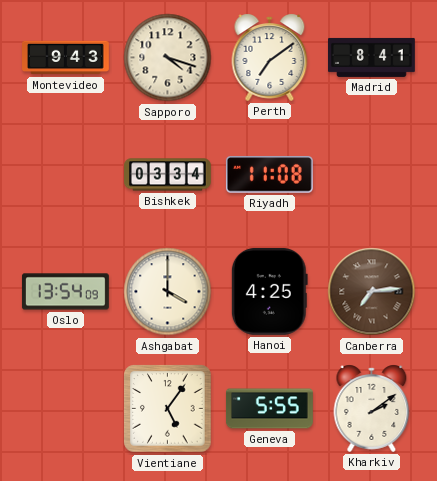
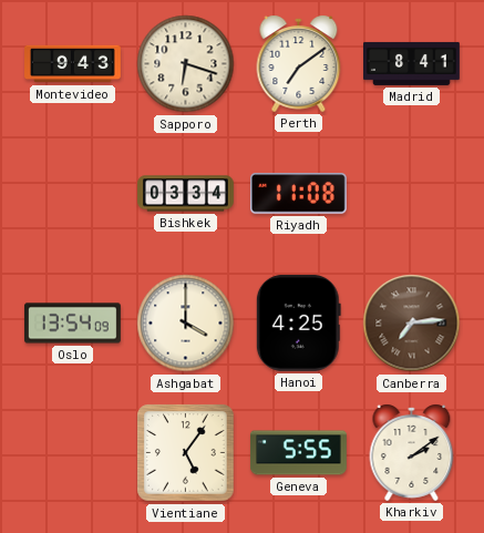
Sapporo: 4:18 -> 6:18
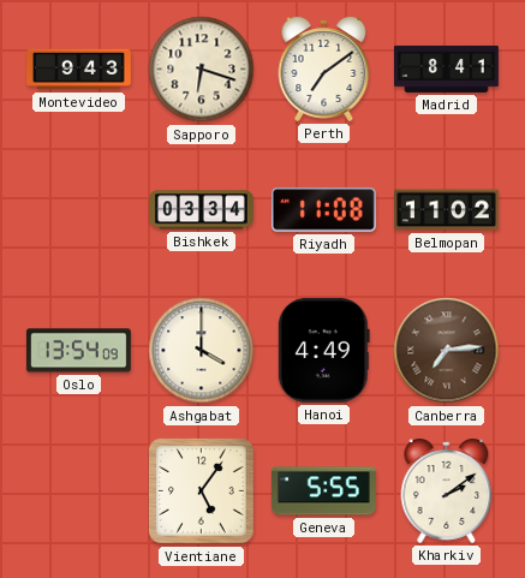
Belmopan: none -> 11:02
Hanoi: 4:25 -> 4:49
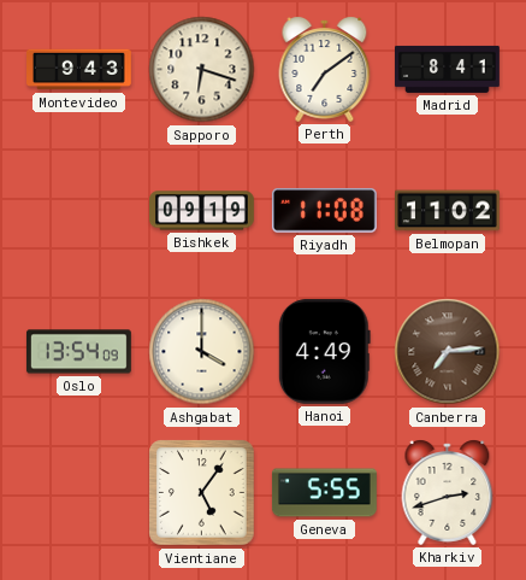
Bishkek: 03:34 -> 09:19
Kharkiv: 2:09 -> 2:42
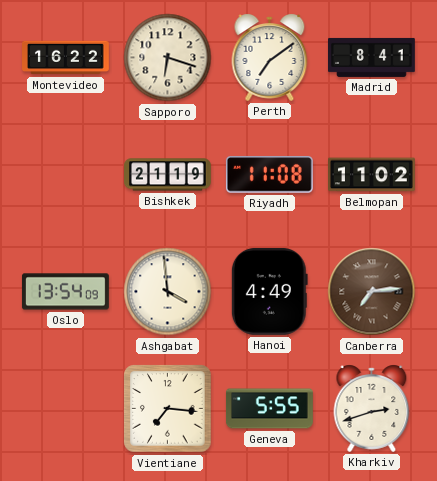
Montevideo: 9:43 -> 16:22
Bishkek: 09:19 -> 21:19
Ashgabat: 4:00 -> 3:59
Vientiane: 5:06 -> 7:16
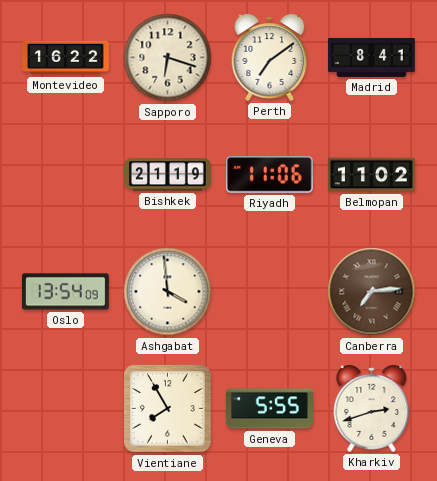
Riyadh: 11:08 -> 11:06
Hanoi: 4:49 -> none
Vientiane: 7:16 -> 7:55
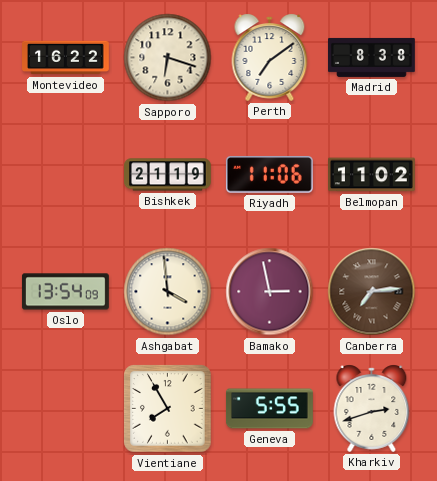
Madrid: 8:41 -> 8:38
Bamako: none -> 2:58
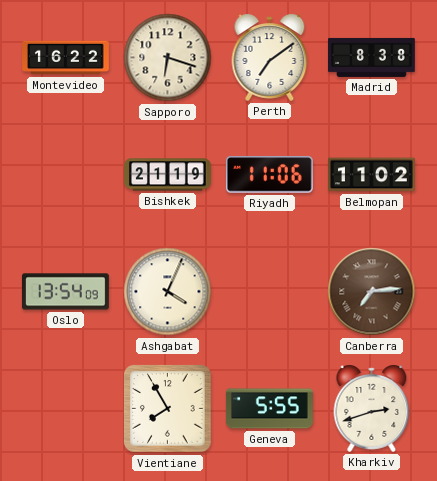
Ashgabat: 3:59 -> 4:04
Bamako: 2:58 -> none
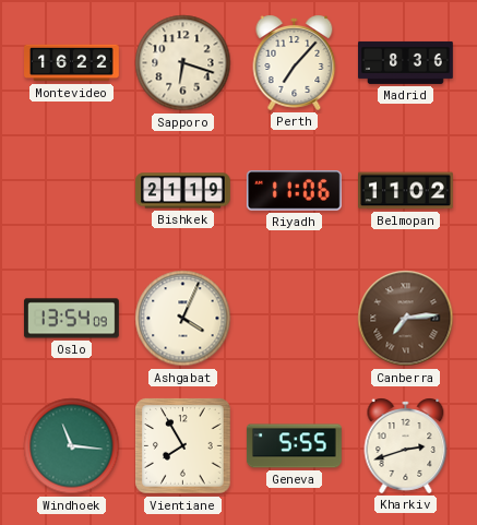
Perth: 7:09 -> 7:07
Madrid: 8:38 -> 8:36
Windhoek: none -> 11:16
